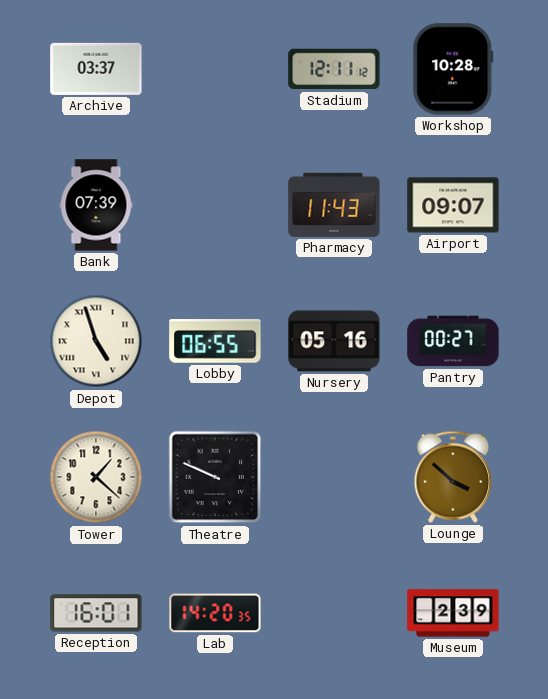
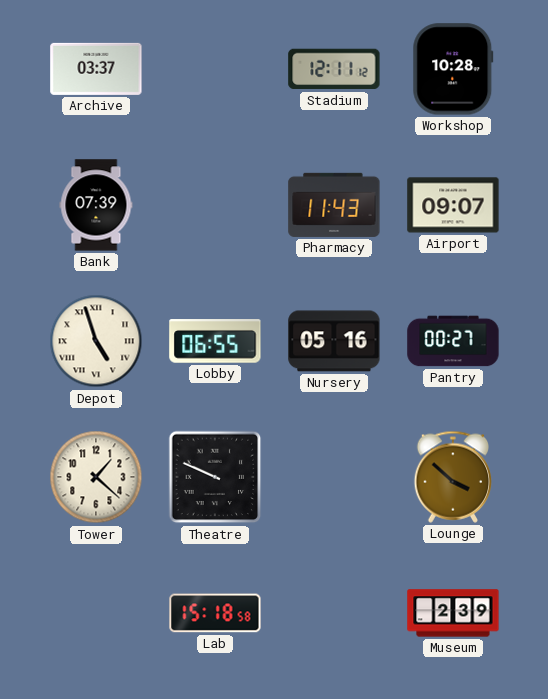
Reception: 16:01 -> none
Lab: 14:20 -> 15:18
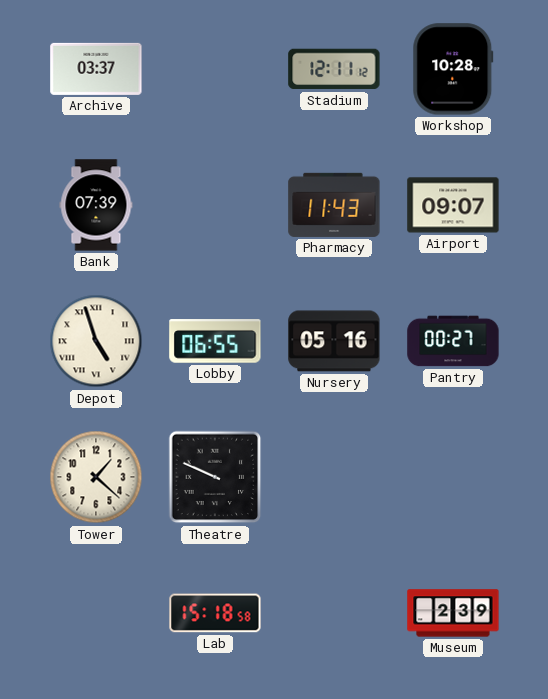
Lounge: 3:52 -> none
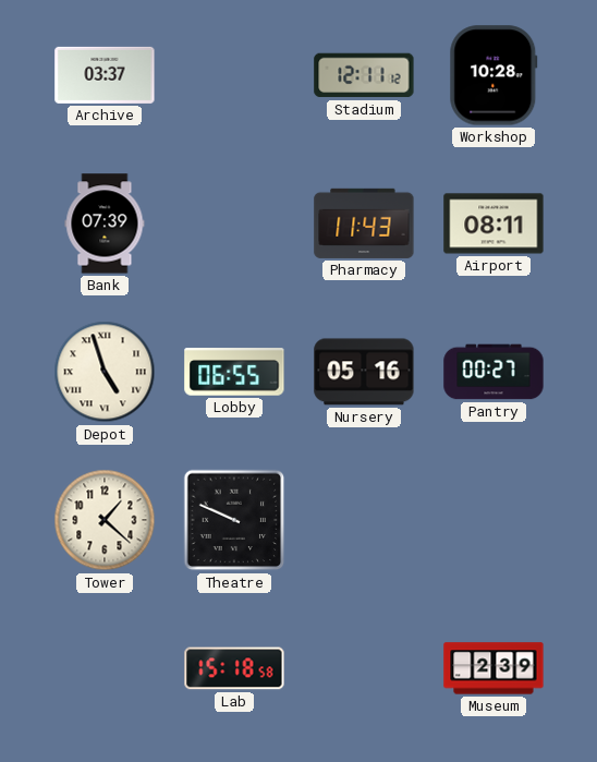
Airport: 09:07 -> 08:11
